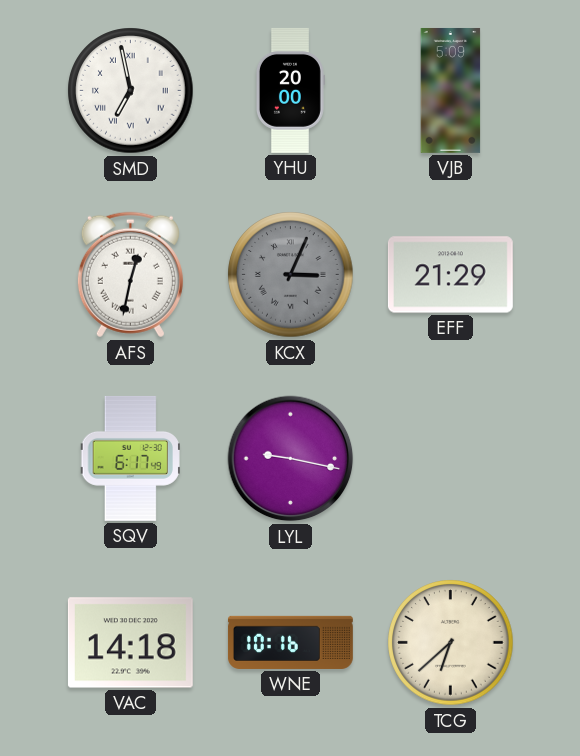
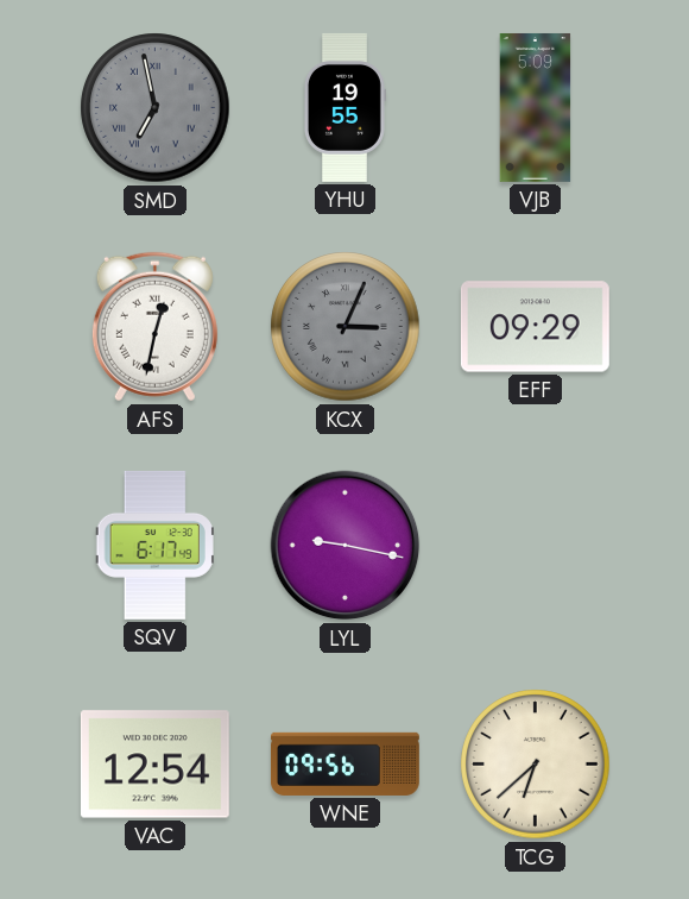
SMD dial: white -> grey
YHU: 20:00 -> 19:55
EFF: 21:29 -> 09:29
VAC: 14:18 -> 12:54
WNE: 10:16 -> 09:56
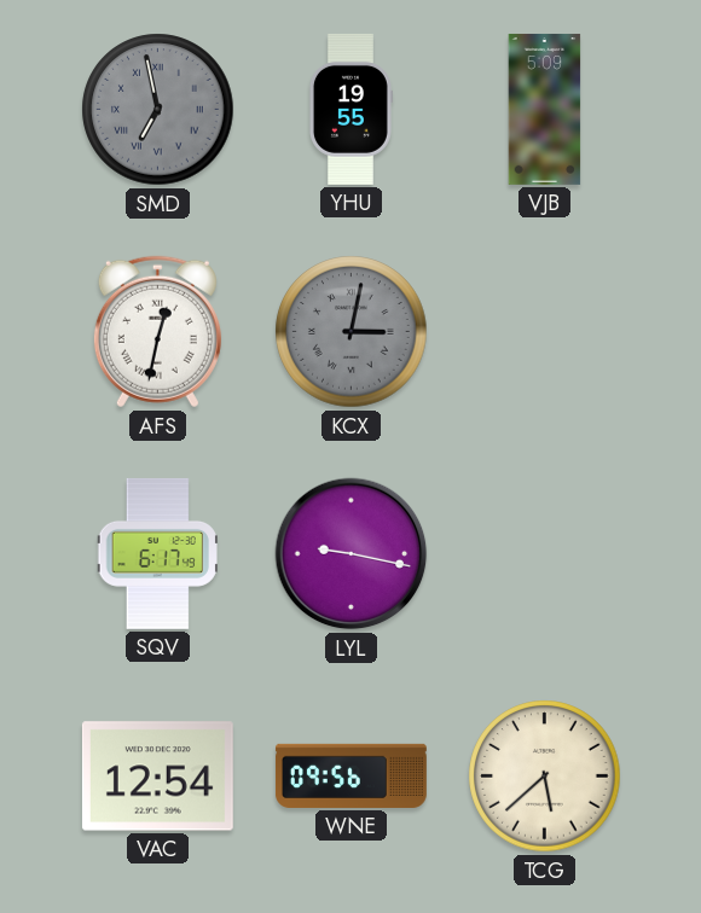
KCX: 3:04 -> 3:02
EFF: 09:29 -> none
TCG: 6:38 -> 5:38
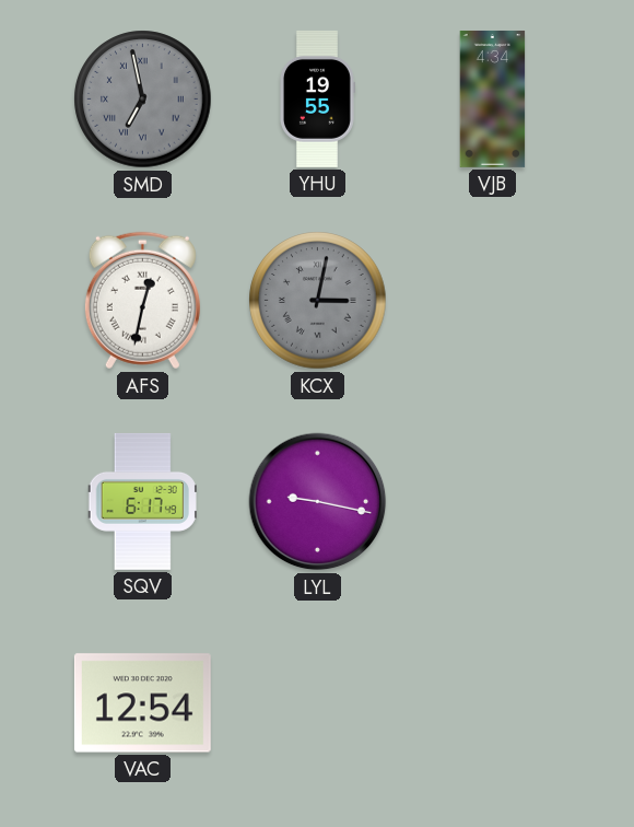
VJB: 5:09 -> 4:34
WNE: 09:56 -> none
TCG: 5:38 -> none
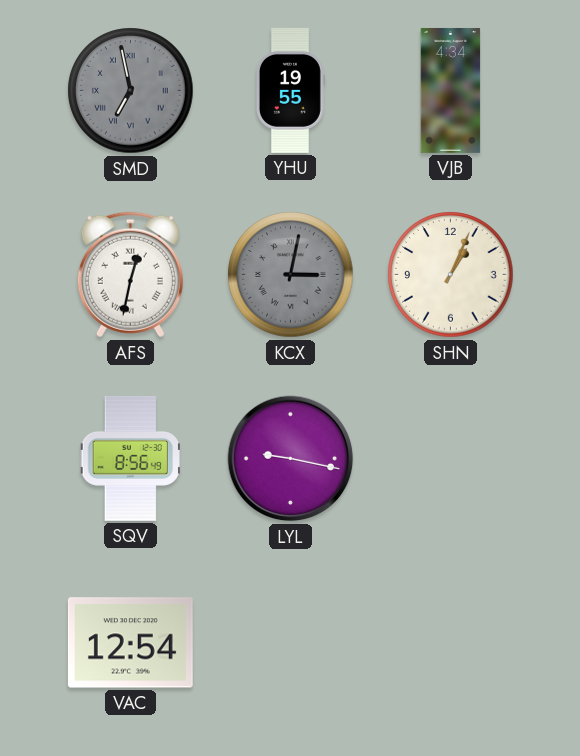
SHN: none -> 1:04
SQV: 6:17 -> 8:56
